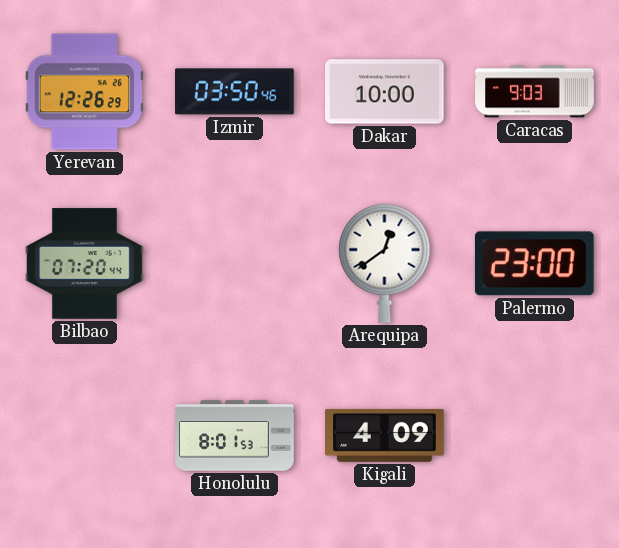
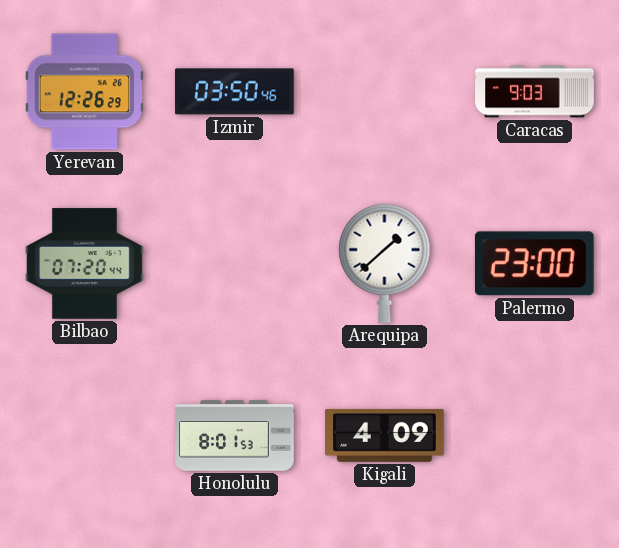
Dakar: 10:00 -> none
Arequipa: 12:39 -> 1:38
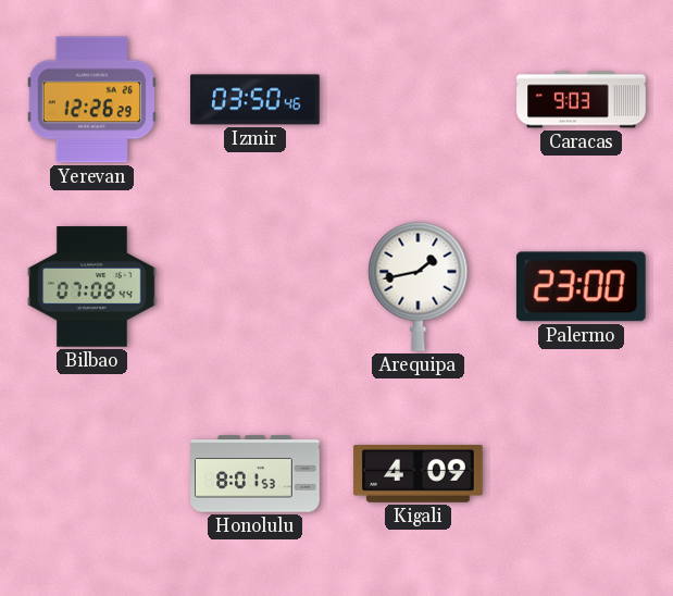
Bilbao: 07:20 -> 07:08
Arequipa: 1:38 -> 1:43
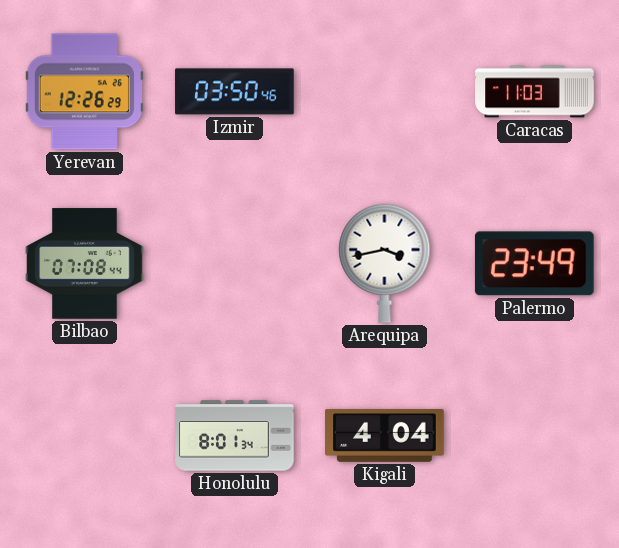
Caracas: 9:03 -> 11:03
Arequipa: 1:43 -> 3:43
Palermo: 23:00 -> 23:49
Honolulu: 8:01:53 -> 8:01:34
Kigali: 4:09 -> 4:04
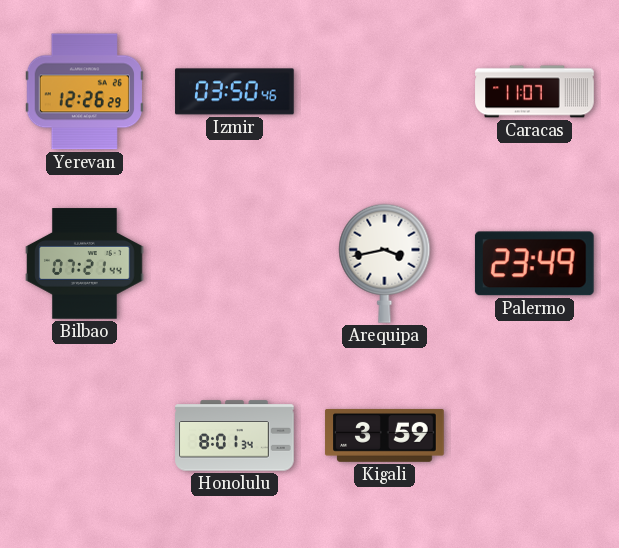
Caracas: 11:03 -> 11:07
Bilbao: 07:08 -> 07:21
Kigali: 4:04 -> 3:59
